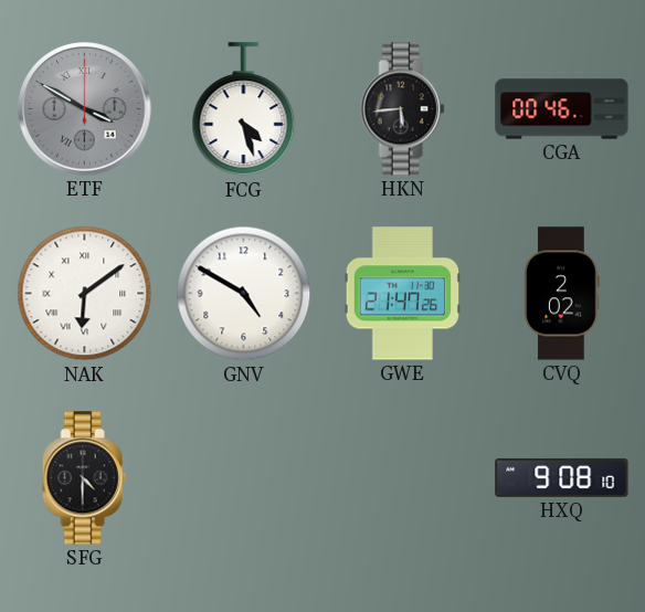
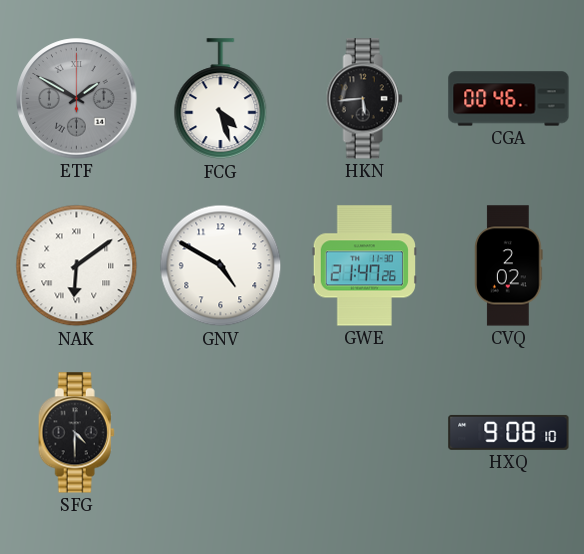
ETF: 3:50 -> 1:50
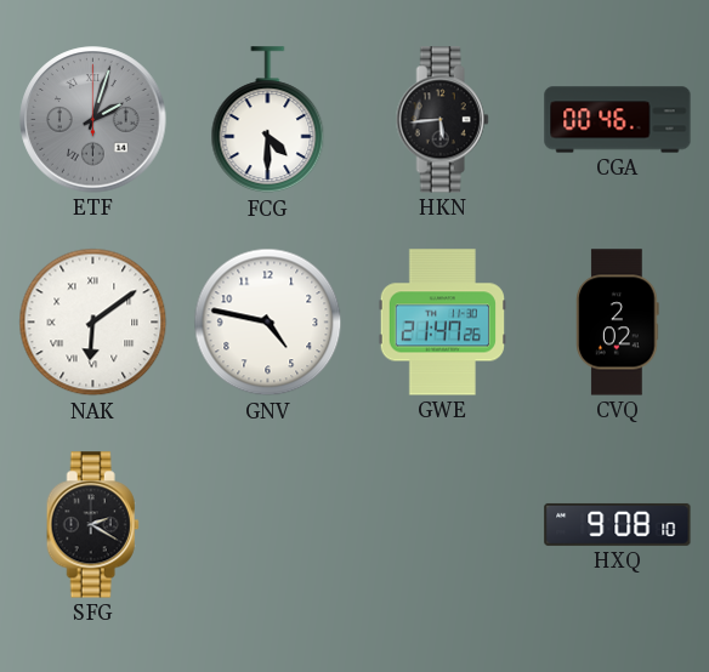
ETF: 1:50 -> 2:03
FCG: 4:27 -> 4:30
GNV: 4:50 -> 4:47
SFG: 4:30 -> 2:20
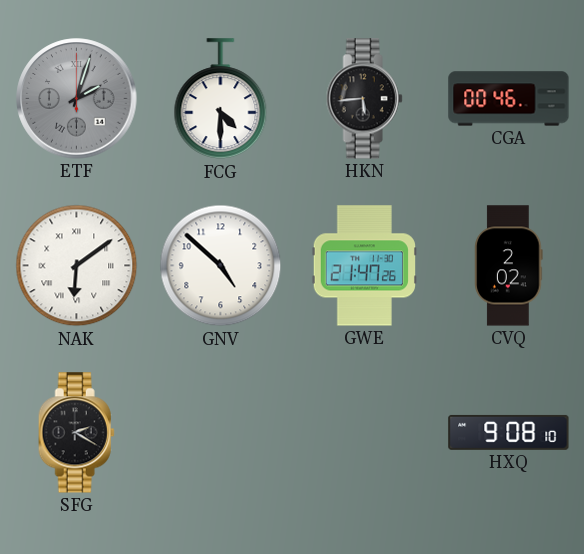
GNV: 4:47 -> 4:52
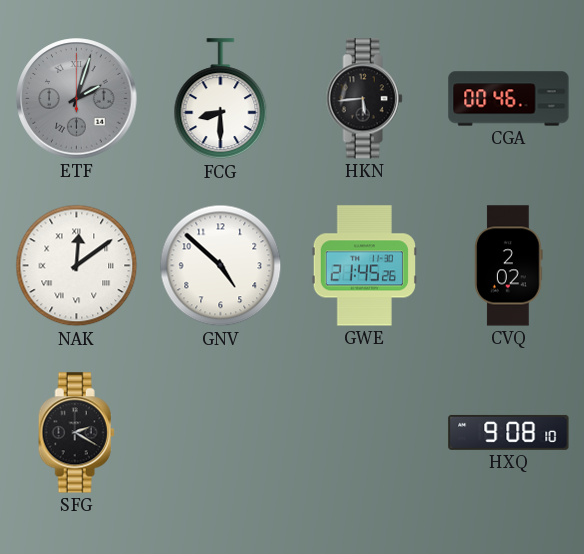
FCG: 4:30 -> 8:30
NAK: 6:09 -> 12:09
GWE: 21:47 -> 21:45
